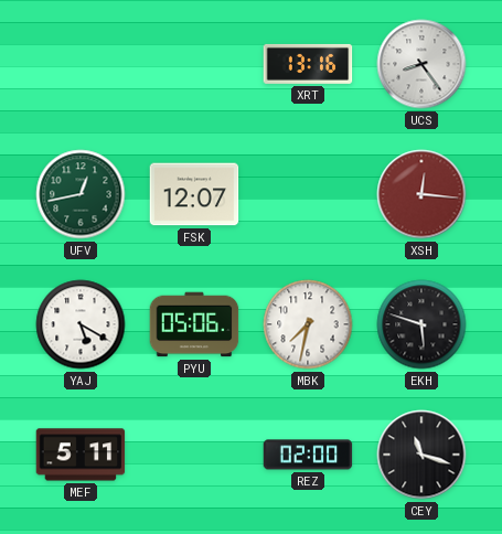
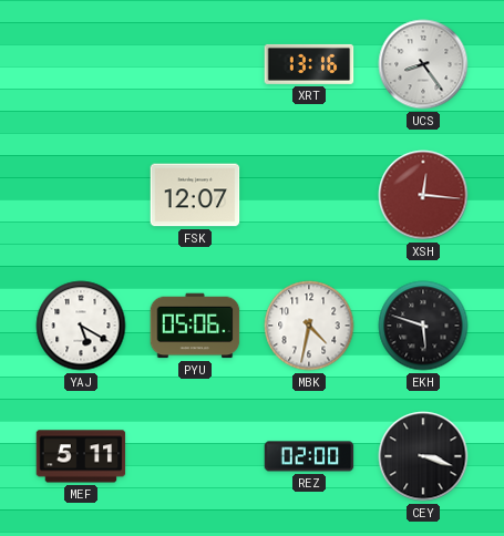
UFV: 12:43 -> none
MBK: 7:32 -> 4:32
CEY: 11:18 -> 3:18
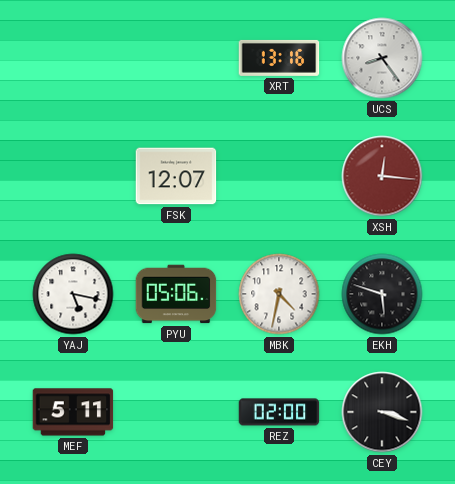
YAJ: 5:20 -> 5:17
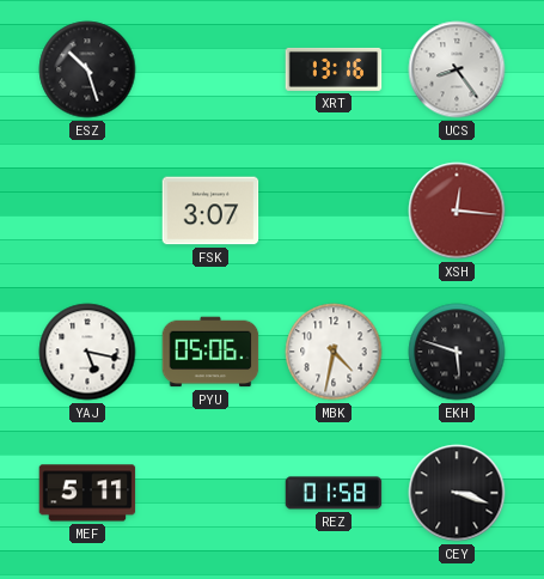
ESZ: none -> 10:27
FSK: 12:07 -> 3:07
REZ: 02:00 -> 01:58
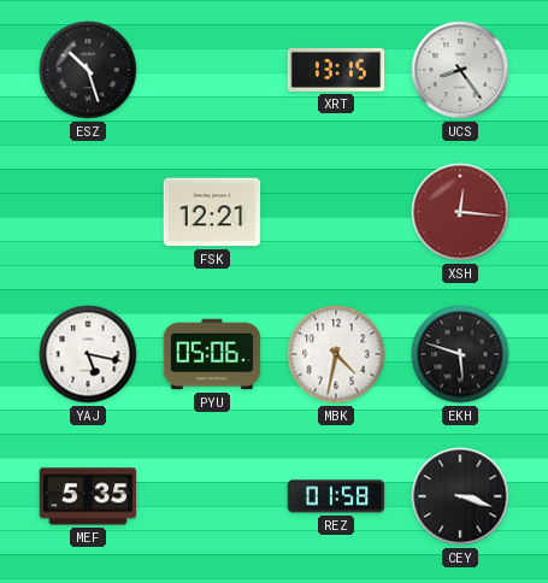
XRT: 13:16 -> 13:15
FSK: 3:07 -> 12:21
MEF: 5:11 -> 5:35
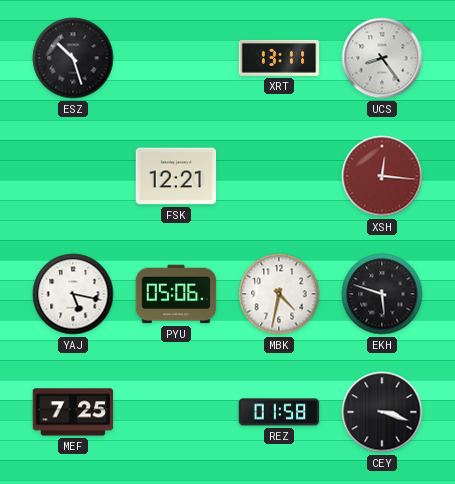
XRT: 13:15 -> 13:11
MEF: 5:35 -> 7:25
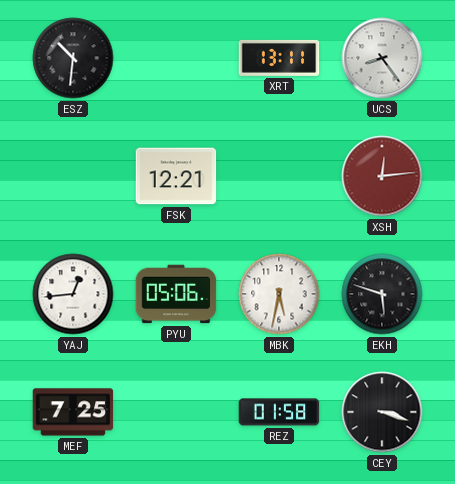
ESZ: 10:27 -> 10:31
XSH: 12:16 -> 12:14
YAJ: 5:17 -> 12:44
MBK: 4:32 -> 5:32
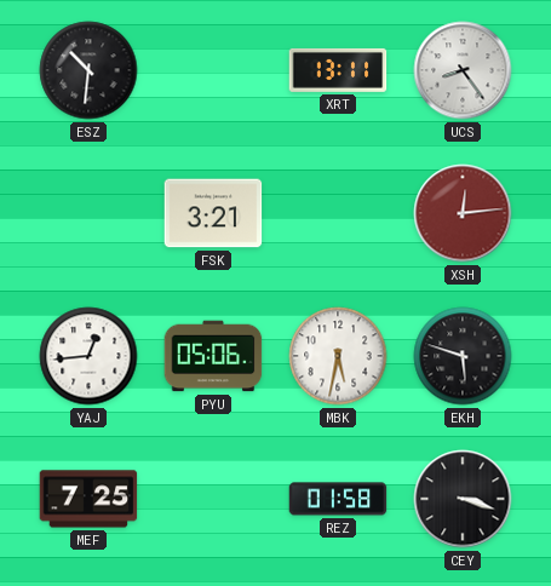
FSK: 12:21 -> 3:21
